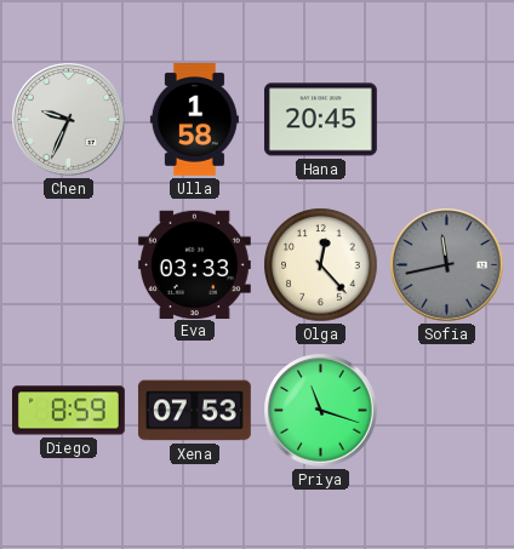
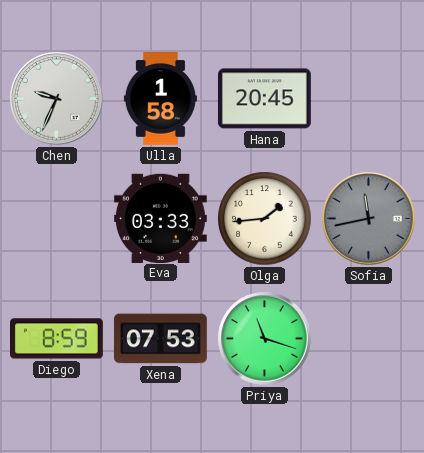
Olga: 12:23 -> 1:44
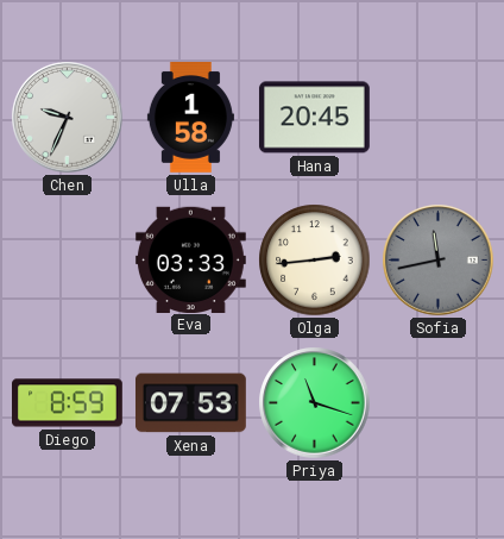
Olga: 1:44 -> 2:44
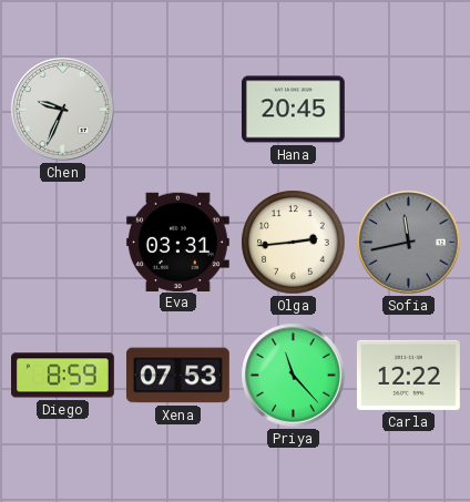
Ulla: 1:58 -> none
Eva: 03:33 -> 03:31
Priya: 11:18 -> 11:23
Carla: none -> 12:22
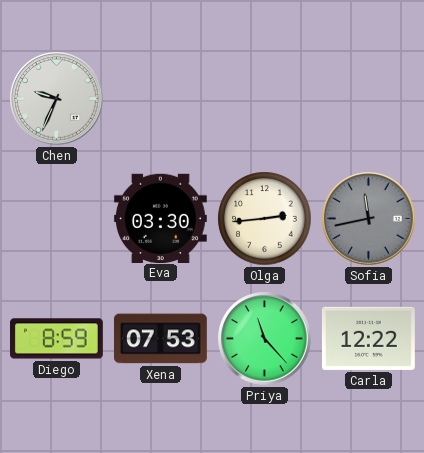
Hana: 20:45 -> none
Eva: 03:31 -> 03:30
